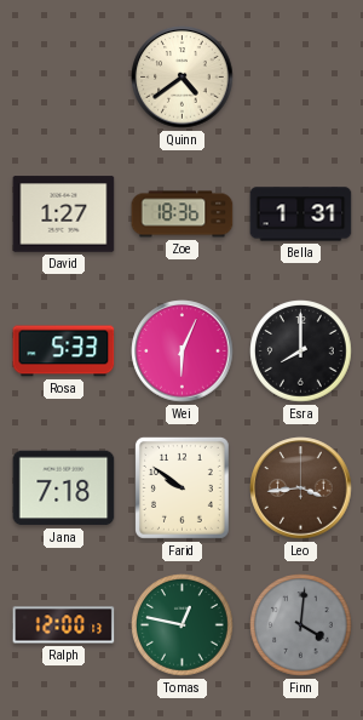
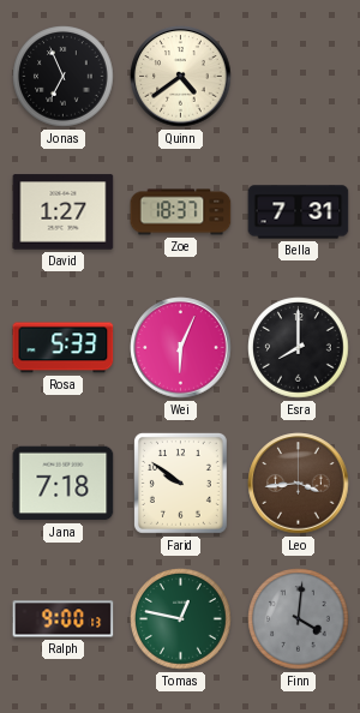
Jonas: none -> 6:56
Zoe: 18:36 -> 18:37
Bella: 1:31 -> 7:31
Ralph: 12:00 -> 9:00
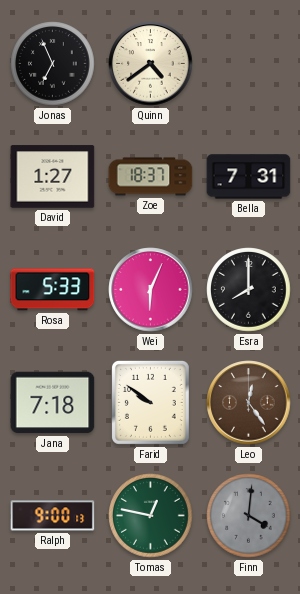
Leo: 3:44 -> 12:24
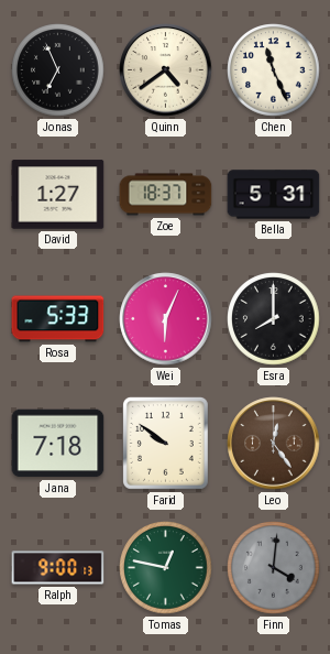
Chen: none -> 11:26
Bella: 7:31 -> 5:31
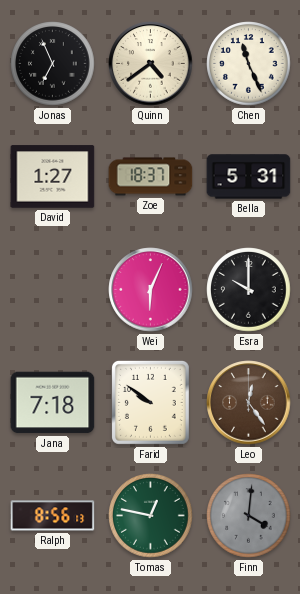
Rosa: 5:33 -> none
Esra: 8:00 -> 10:00
Ralph: 9:00 -> 8:56
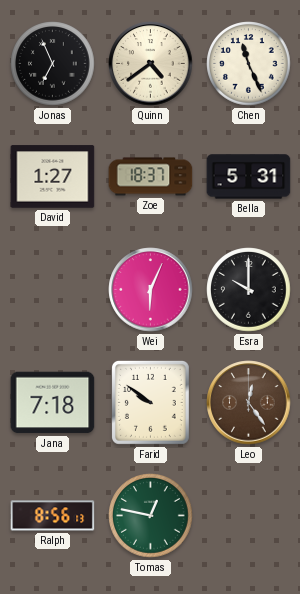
Finn: 4:01 -> none
